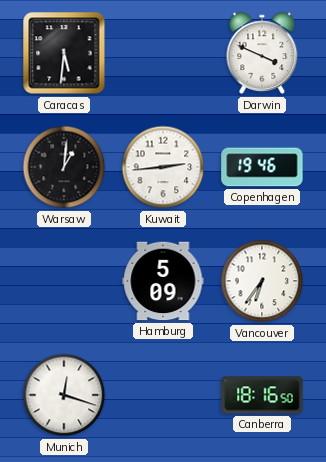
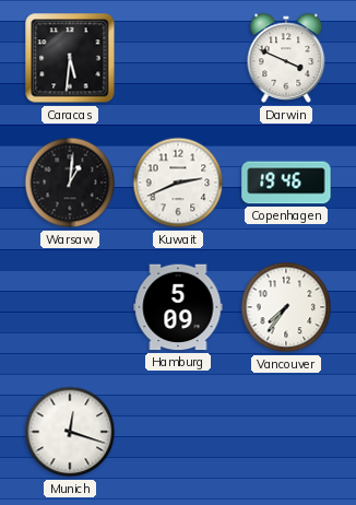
Kuwait: 2:44 -> 2:41
Vancouver: 6:36 -> 7:36
Canberra: 18:16 -> none
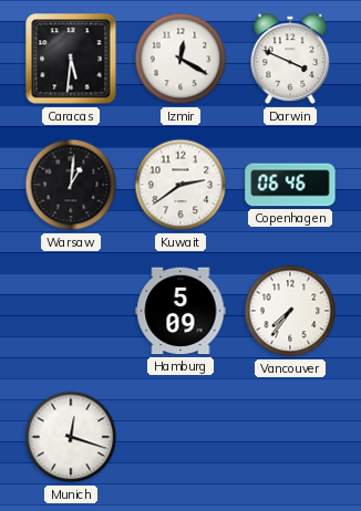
Izmir: none -> 12:20
Kuwait: 2:41 -> 2:39
Copenhagen: 19:46 -> 06:46
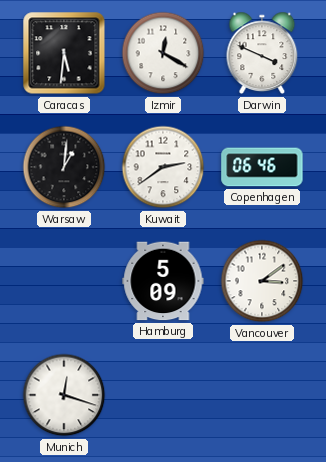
Vancouver: 7:36 -> 3:09
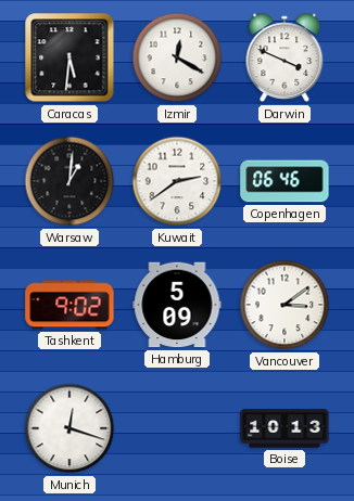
Tashkent: none -> 9:02
Boise: none -> 10:13
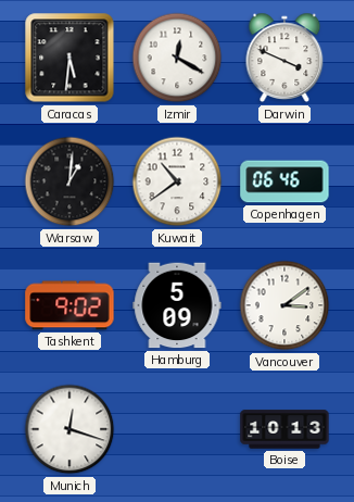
Kuwait: 2:39 -> 10:39
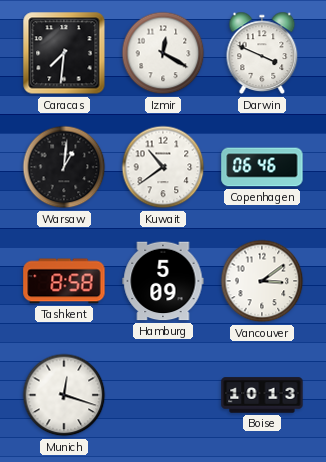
Caracas: 5:31 -> 7:31
Tashkent: 9:02 -> 8:58
